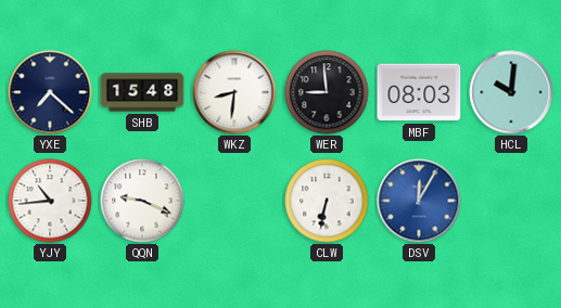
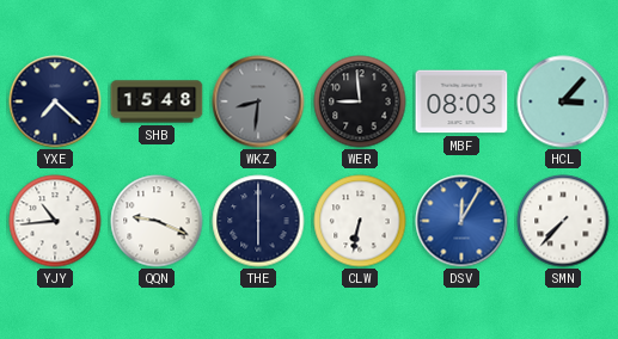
WKZ dial: white -> grey
HCL: 10:01 -> 3:07
THE: none -> 6:00
SMN: none -> 7:37
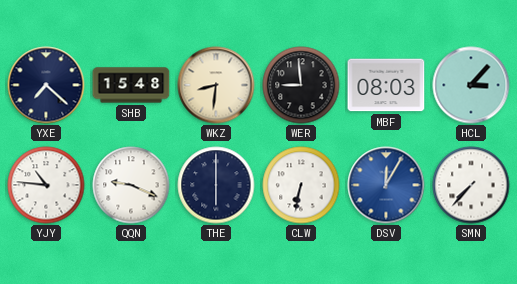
WKZ dial: grey -> cream
YJY: 10:44 -> 10:46
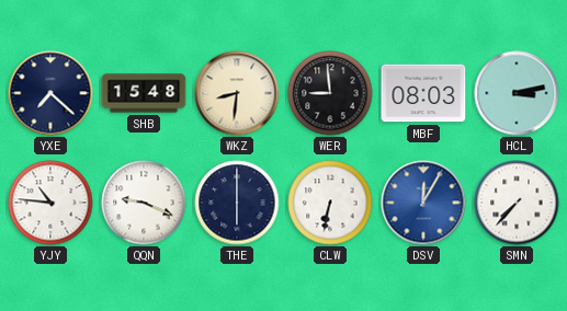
HCL: 3:07 -> 3:13
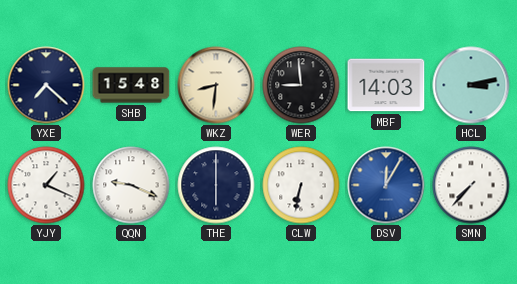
MBF: 08:03 -> 14:03
YJY: 10:46 -> 1:19
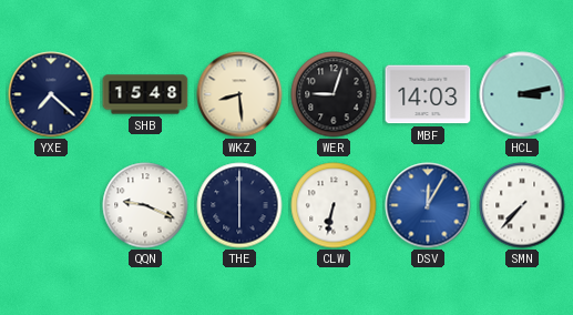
WKZ: 8:31 -> 8:29
WER: 8:59 -> 9:03
YJY: 1:19 -> none
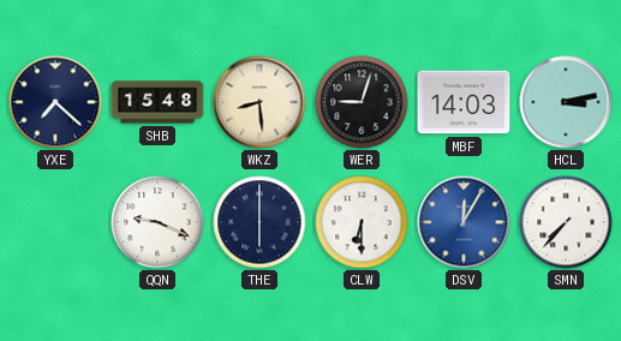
CLW: 6:32 -> 6:30
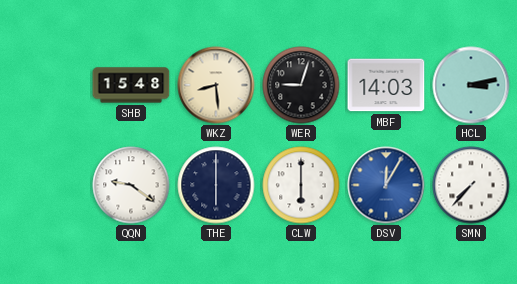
YXE: 7:22 -> none
QQN: 9:19 -> 9:21
CLW: 6:30 -> 6:00
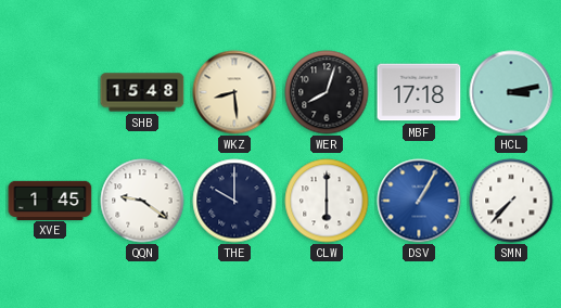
WER: 9:03 -> 8:03
MBF: 14:03 -> 17:18
XVE: none -> 1:45
THE: 6:00 -> 10:00
DSV: 12:05 -> 1:05
